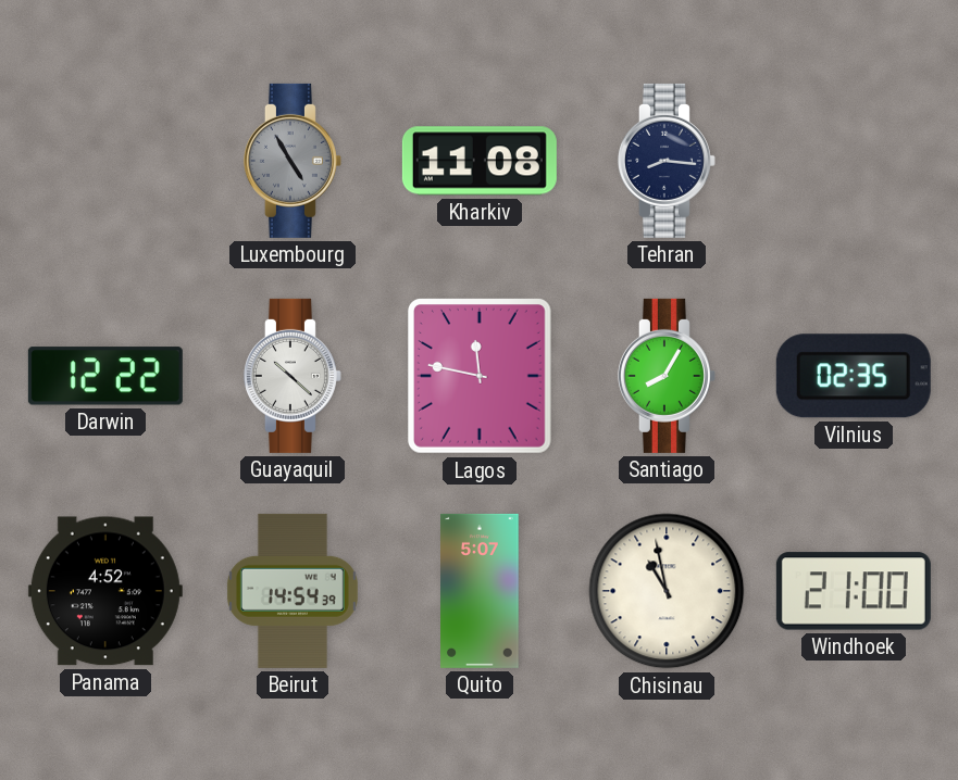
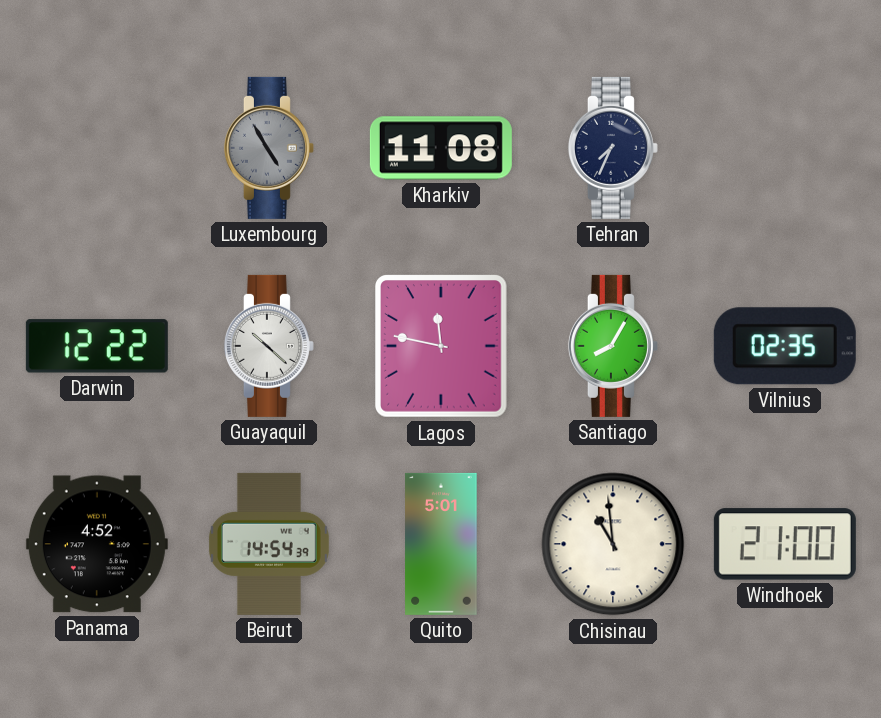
Tehran: 8:16 -> 7:34
Quito: 5:07 -> 5:01
Chisinau: 10:58 -> 10:59
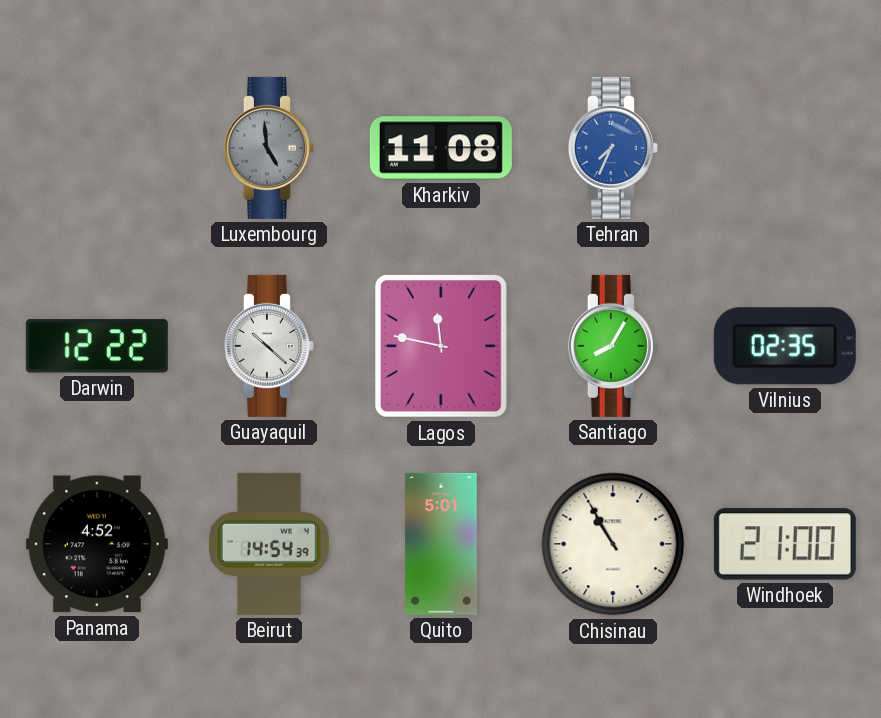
Luxembourg: 4:55 -> 4:59
Tehran dial: navy -> blue
Chisinau: 10:59 -> 10:55
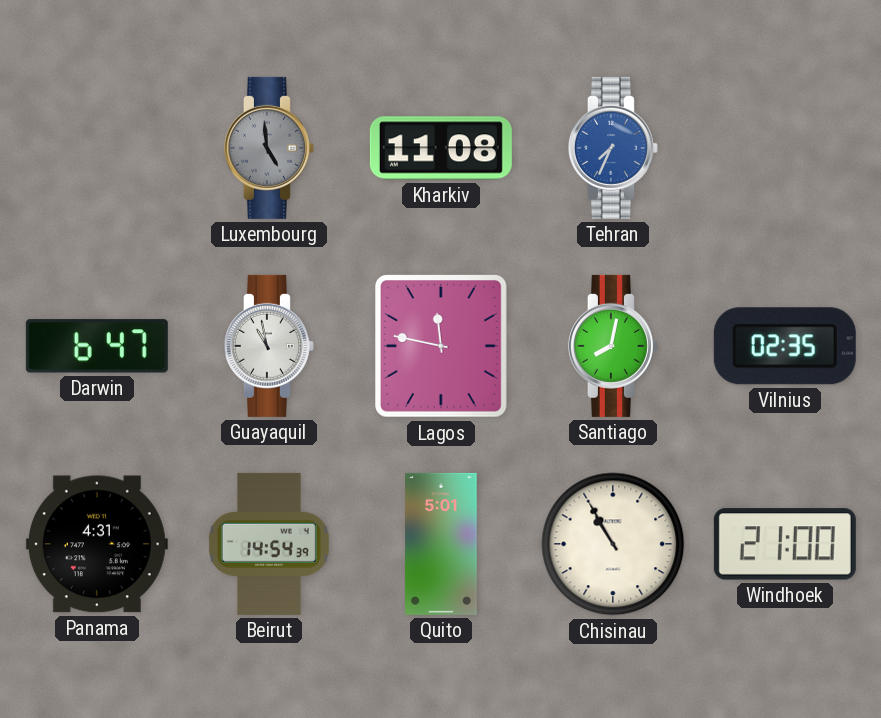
Darwin: 12:22 -> 6:47
Guayaquil: 10:22 -> 10:58
Santiago: 8:05 -> 8:02
Panama: 4:52 -> 4:31
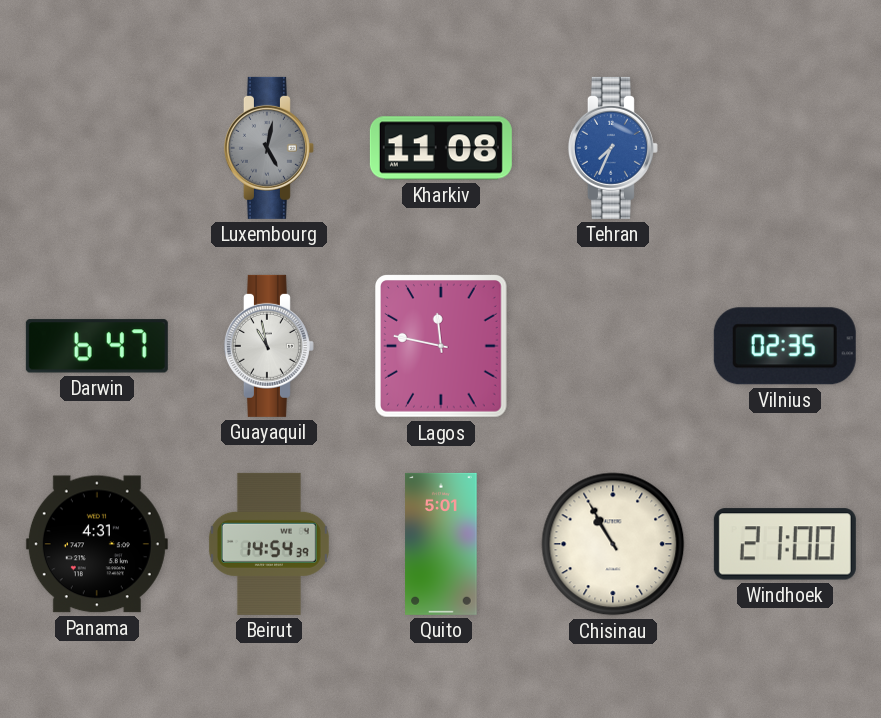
Luxembourg: 4:59 -> 5:02
Santiago: 8:02 -> none
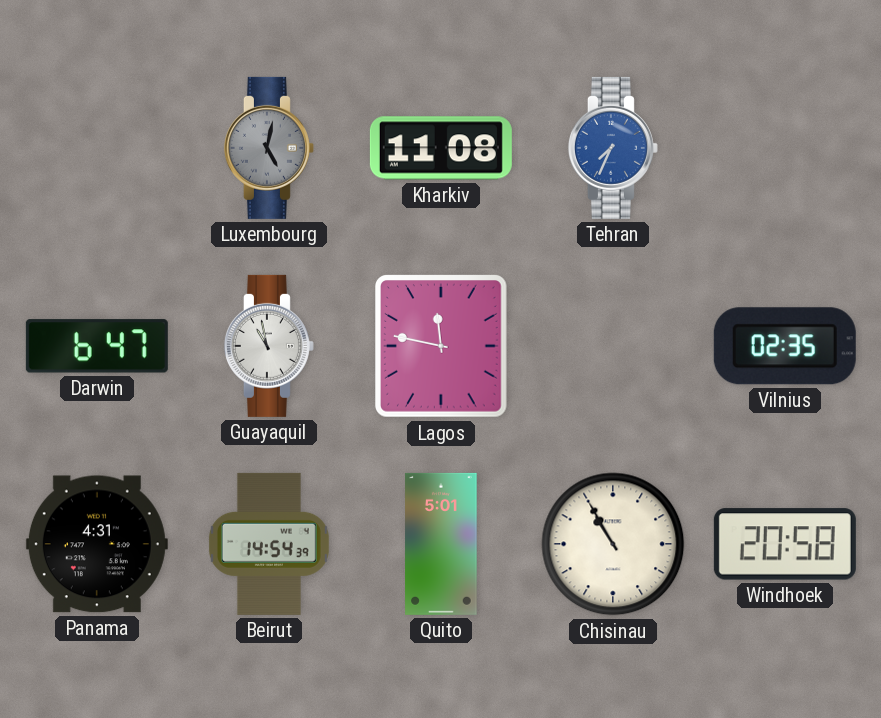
Windhoek: 21:00 -> 20:58
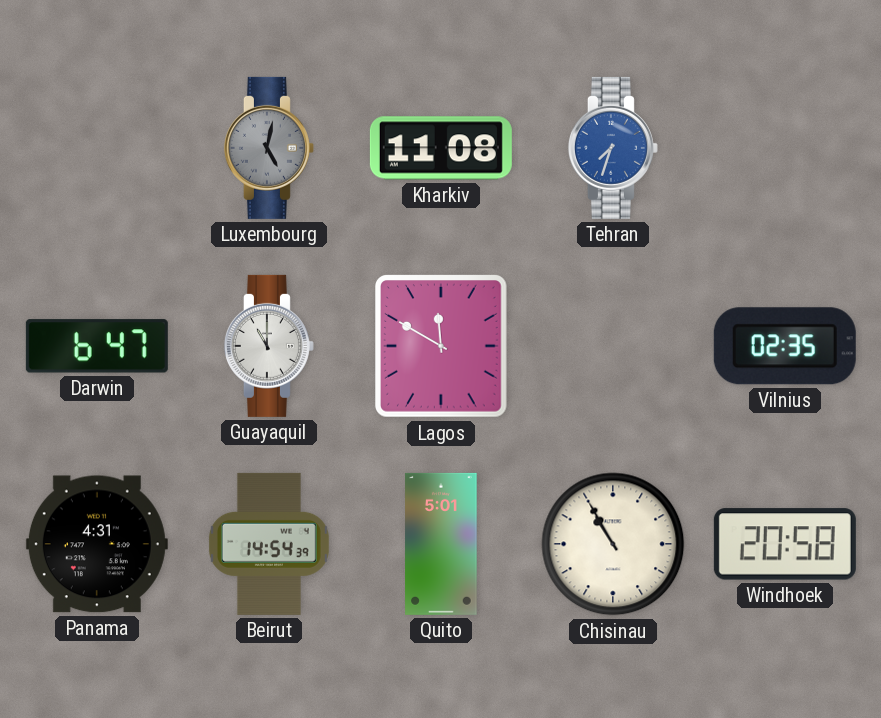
Tehran: 7:34 -> 7:33
Guayaquil: 10:58 -> 11:00
Lagos: 11:47 -> 11:50
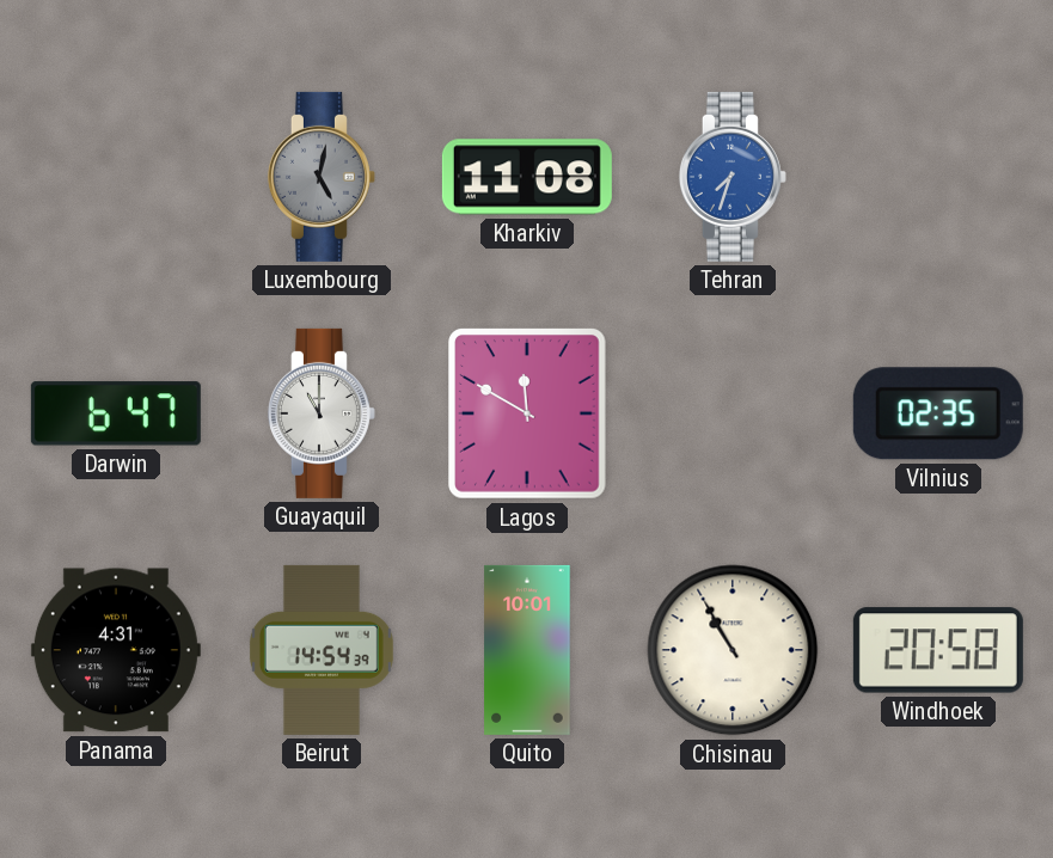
Quito: 5:01 -> 10:01
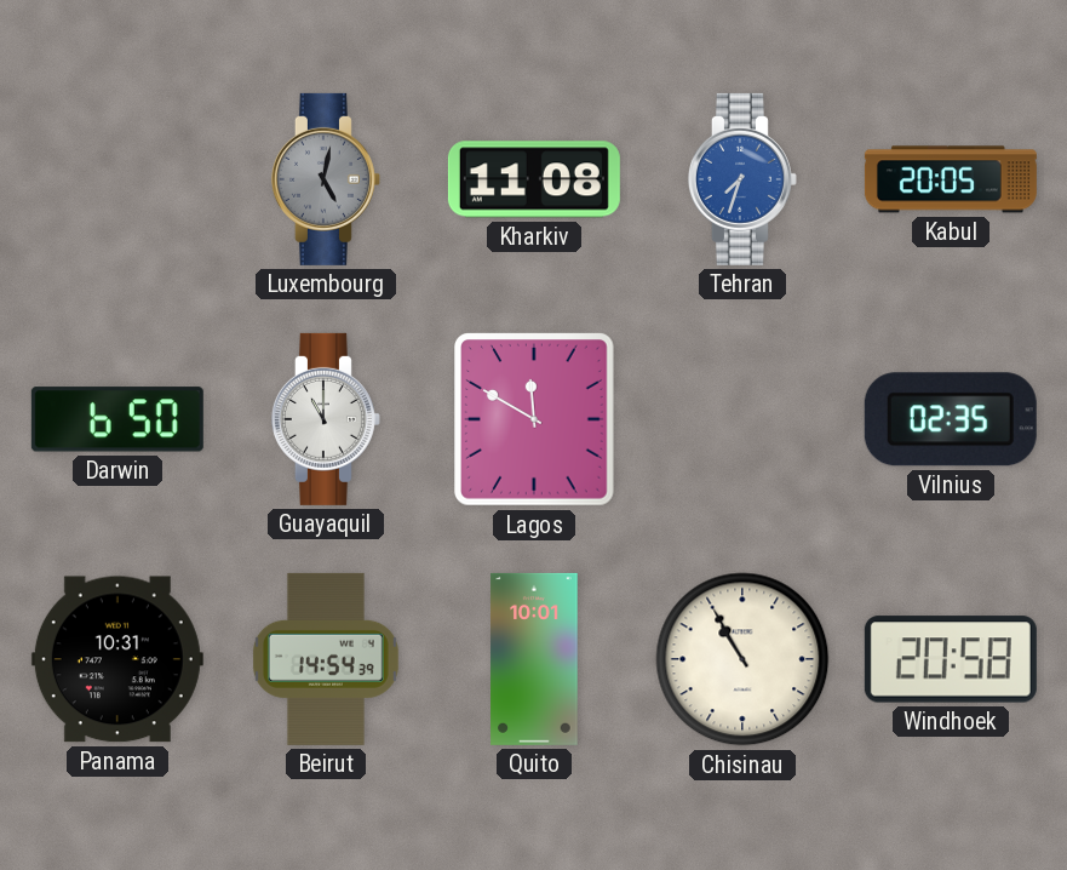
Kabul: none -> 20:05
Darwin: 6:47 -> 6:50
Panama: 4:31 -> 10:31
